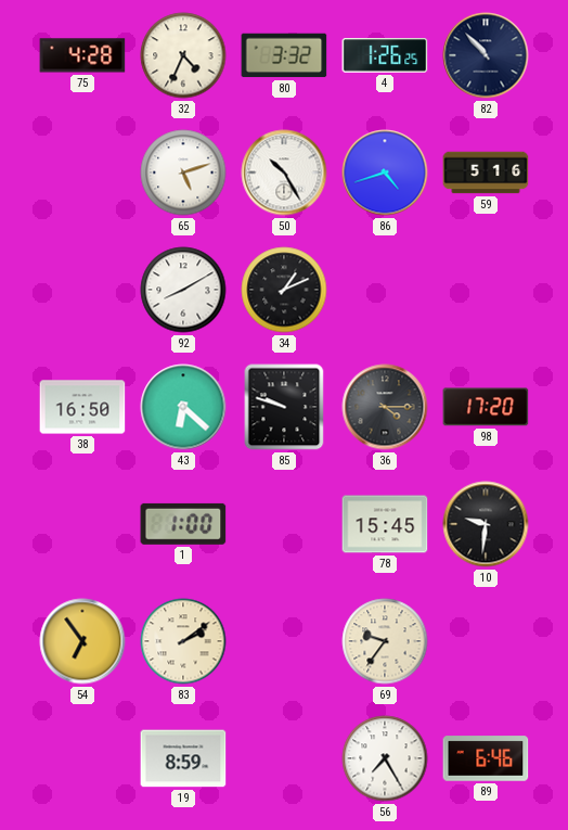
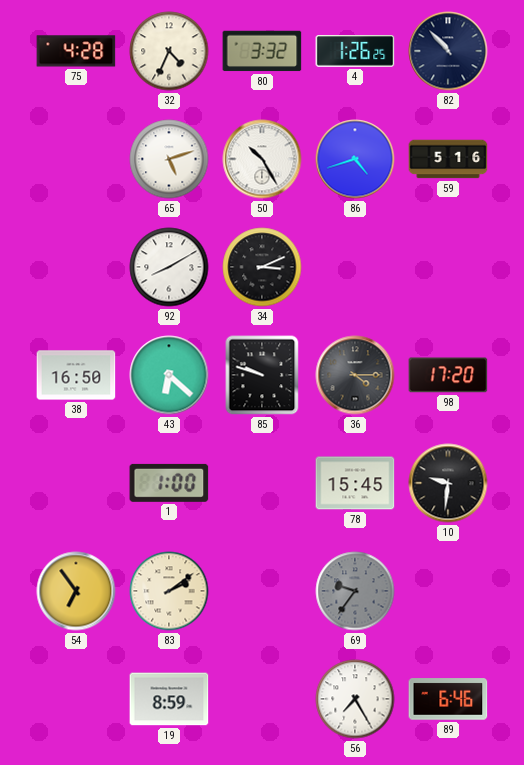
34: 1:11 -> 3:11
69 dial: cream -> grey
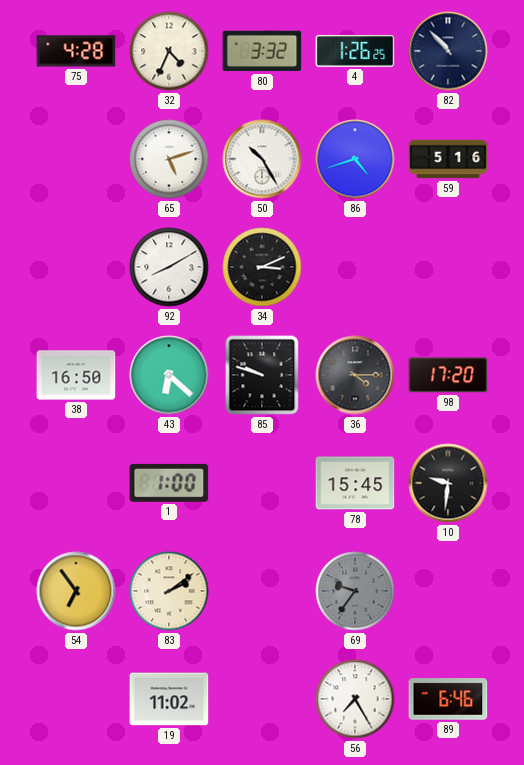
19: 8:59 -> 11:02
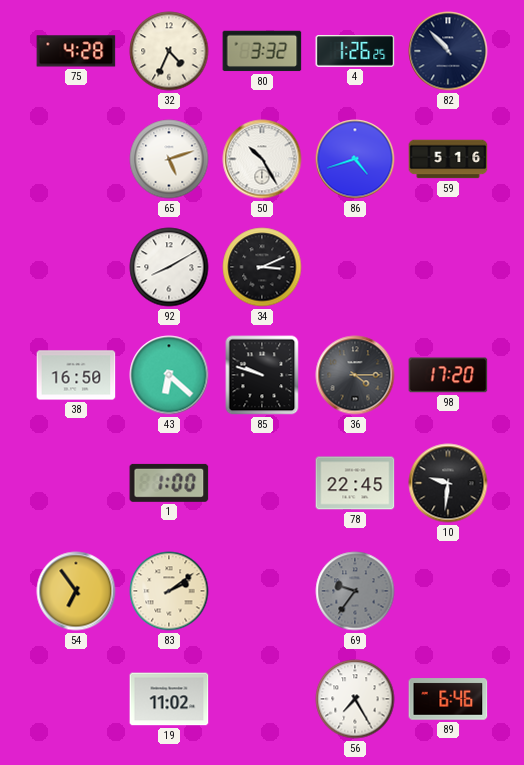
78: 15:45 -> 22:45
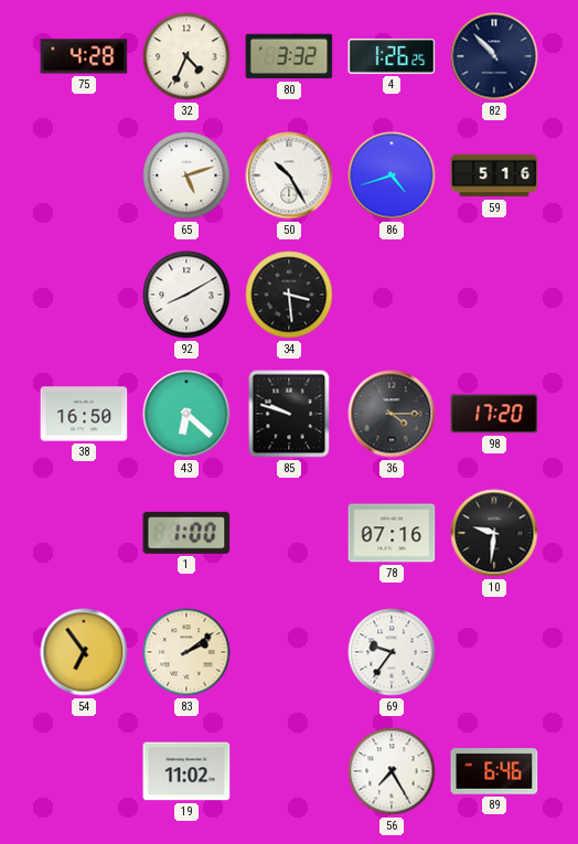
34: 3:11 -> 3:29
78: 22:45 -> 07:16
69 dial: grey -> white
